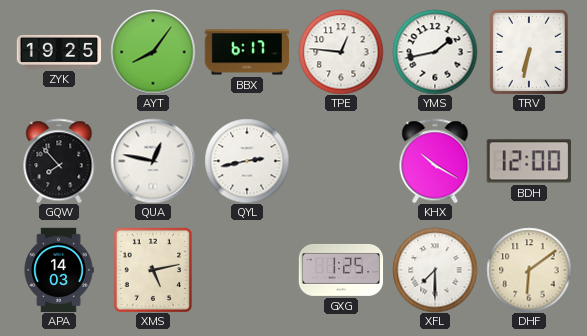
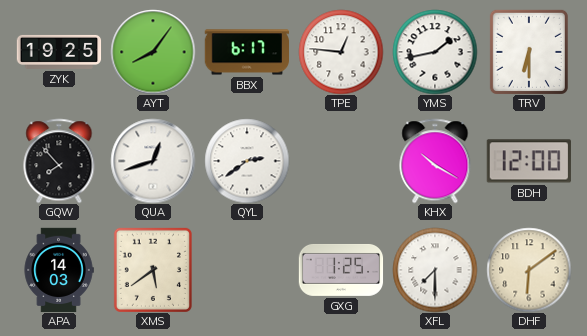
TRV: 6:32 -> 6:30
QUA: 12:47 -> 12:42
QYL: 2:43 -> 2:39
XMS: 5:13 -> 5:39
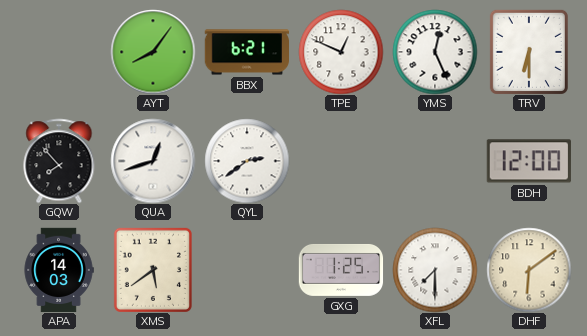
ZYK: 19:25 -> none
BBX: 6:17 -> 6:21
TPE: 12:46 -> 12:49
YMS: 1:43 -> 12:26
KHX: 10:20 -> none
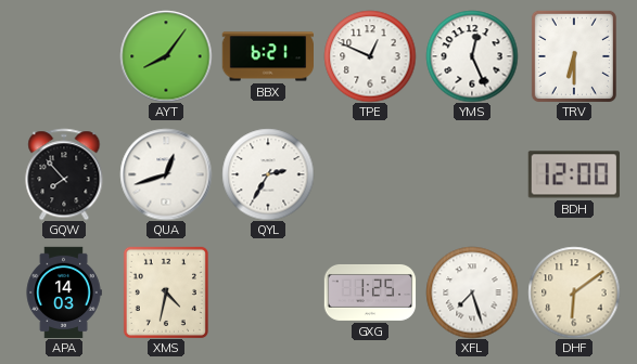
QYL: 2:39 -> 2:35
XMS: 5:39 -> 4:32
XFL: 7:30 -> 7:27
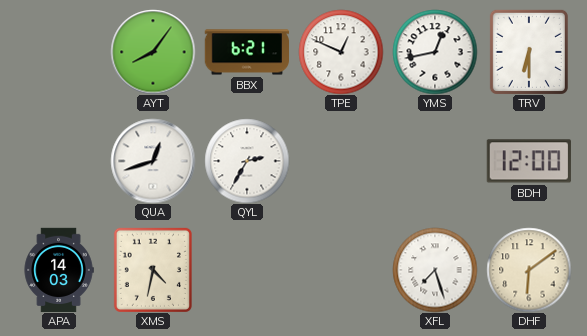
YMS: 12:26 -> 12:43
GQW: 7:53 -> none
GXG: 1:25 -> none
